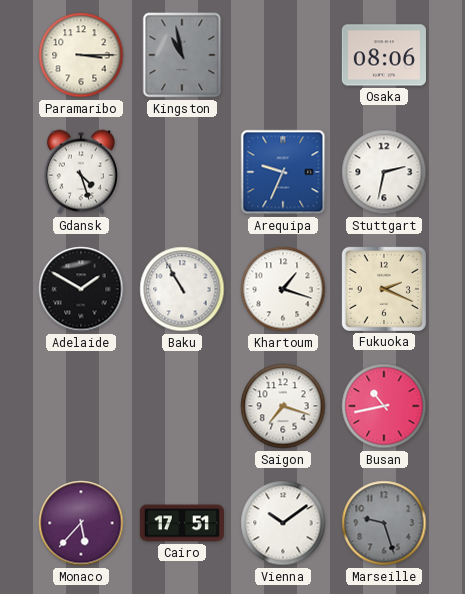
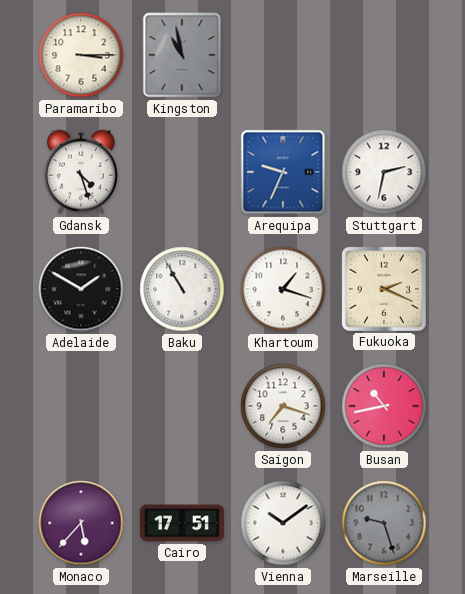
Osaka: 08:06 -> none
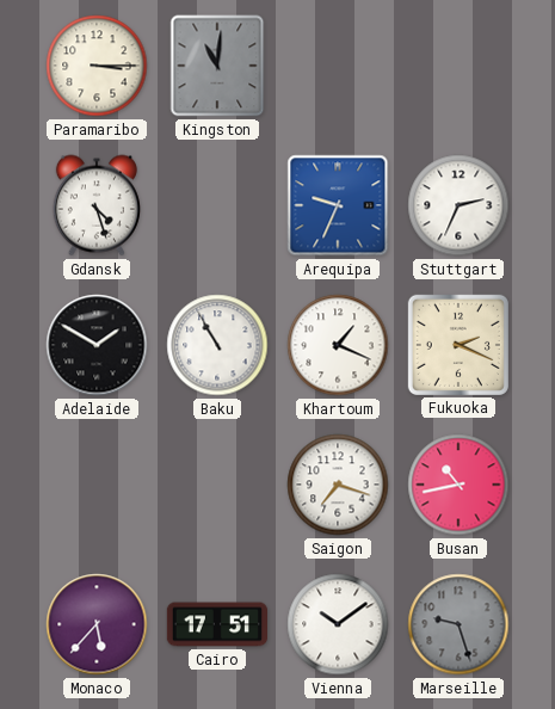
Kingston: 10:58 -> 11:01
Stuttgart: 2:32 -> 2:34
Khartoum: 1:18 -> 1:19
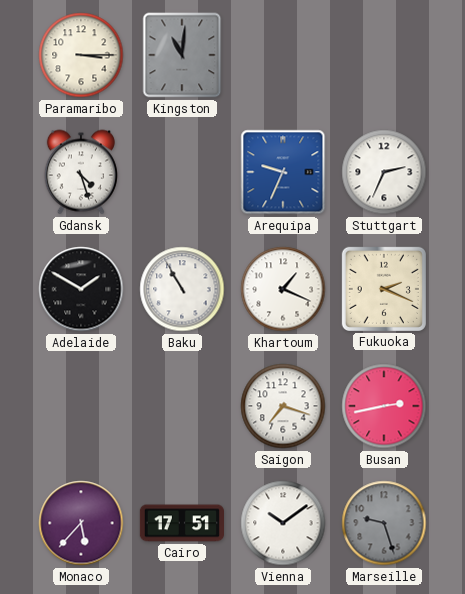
Busan: 10:43 -> 2:43
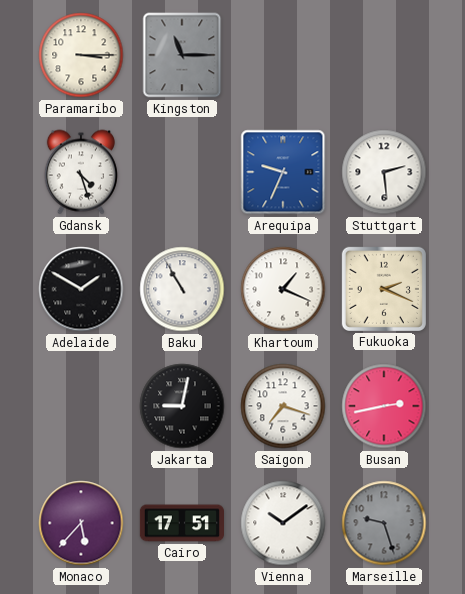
Kingston: 11:01 -> 11:15
Stuttgart: 2:34 -> 2:29
Jakarta: none -> 9:02
